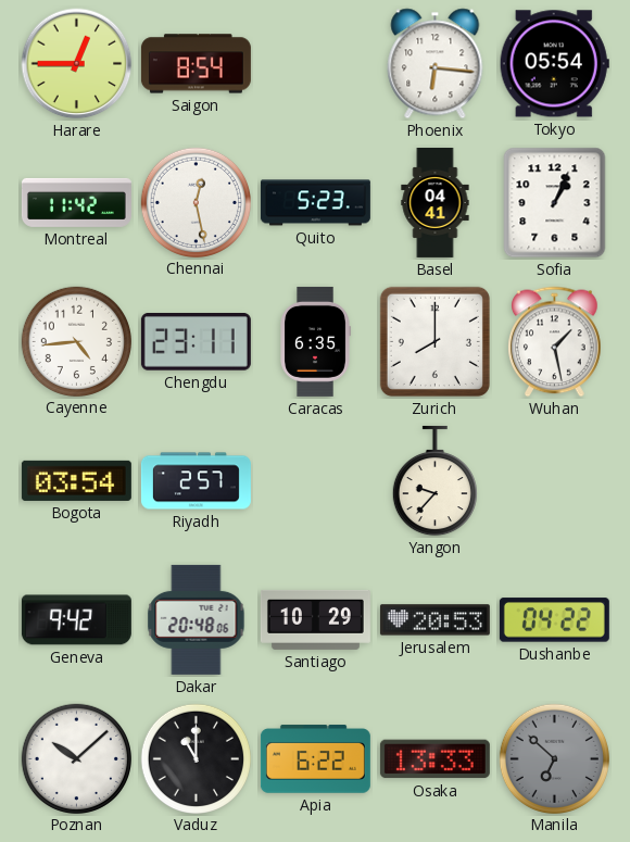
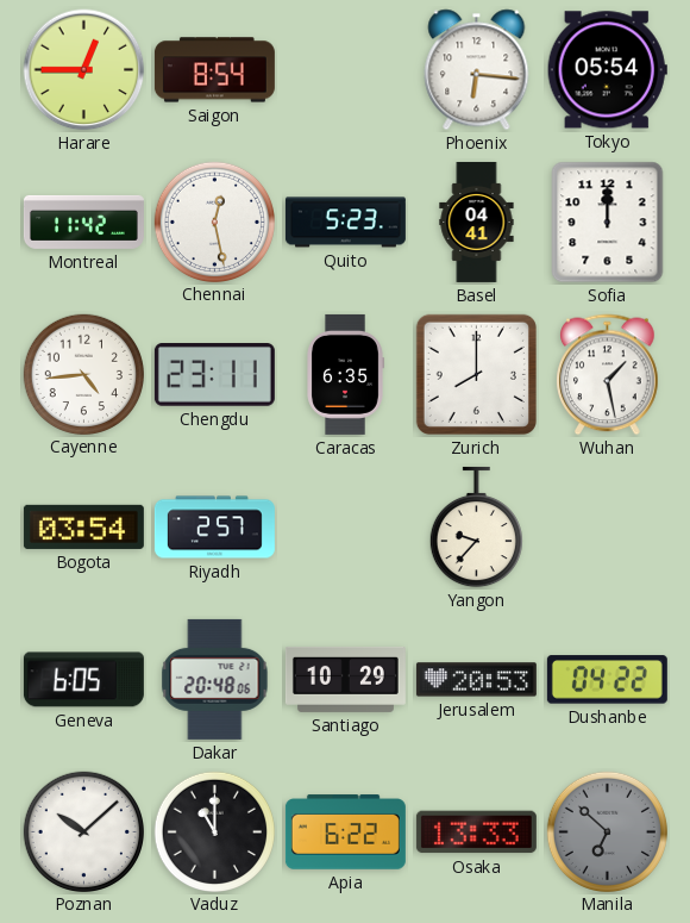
Sofia: 1:04 -> 12:00
Geneva: 9:42 -> 6:05
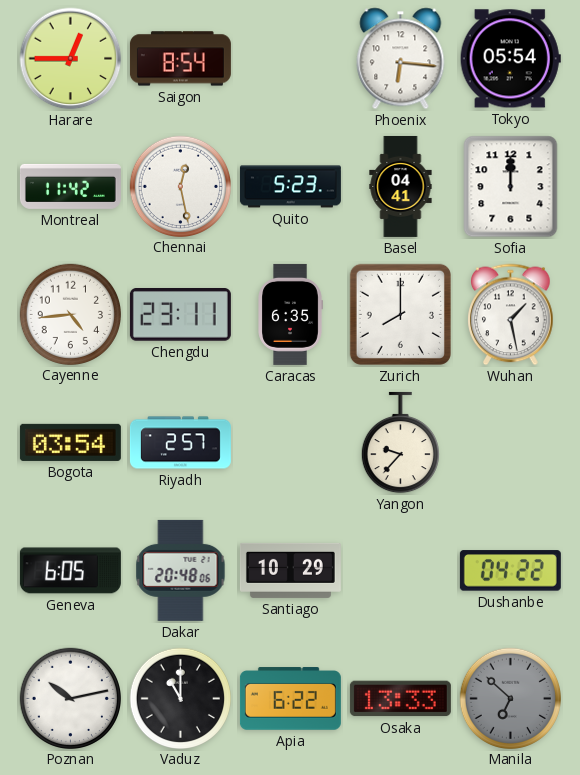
Jerusalem: 20:53 -> none
Poznan: 10:08 -> 10:13
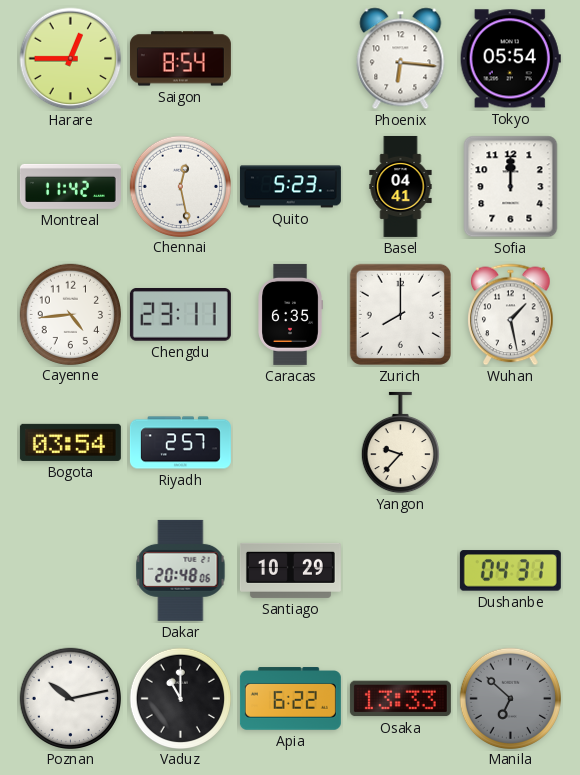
Geneva: 6:05 -> none
Dushanbe: 04:22 -> 04:31
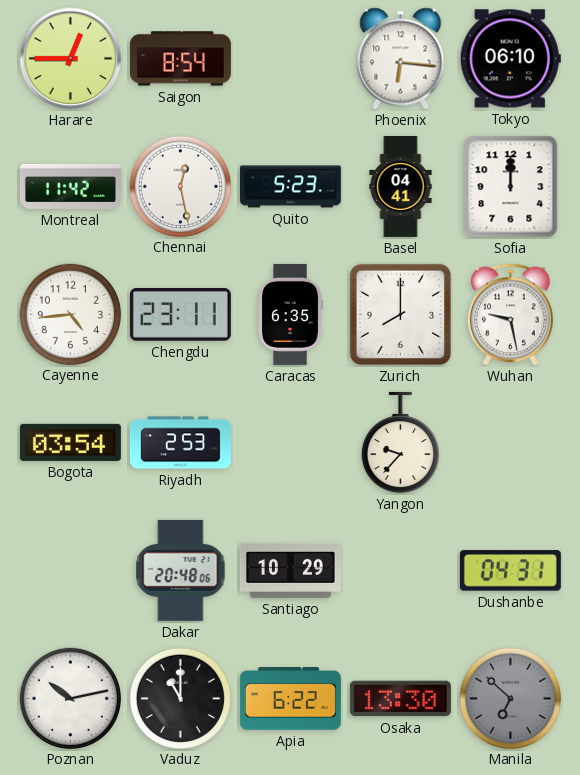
Tokyo: 05:54 -> 06:10
Wuhan: 1:28 -> 9:28
Riyadh: 2:57 -> 2:53
Osaka: 13:33 -> 13:30
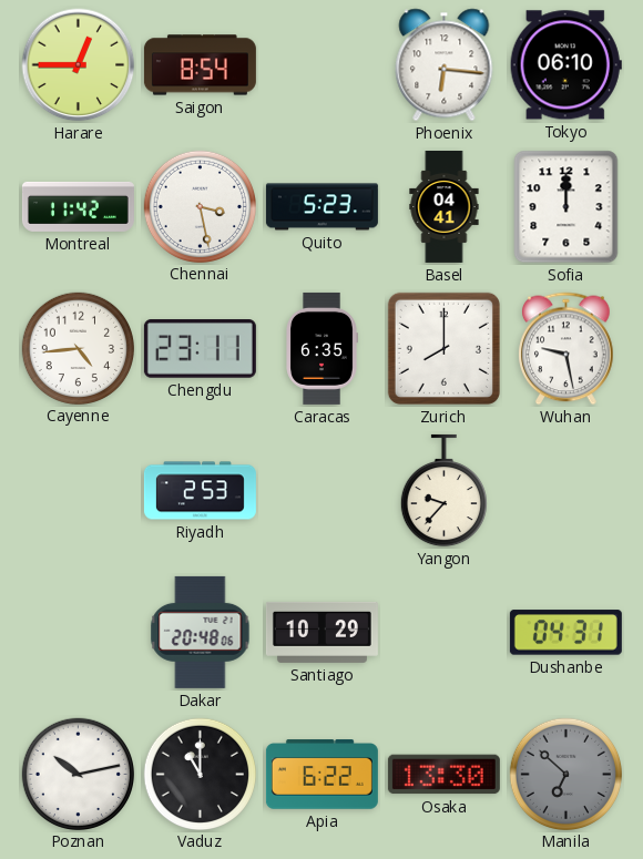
Chennai: 12:28 -> 3:28
Bogota: 03:54 -> none
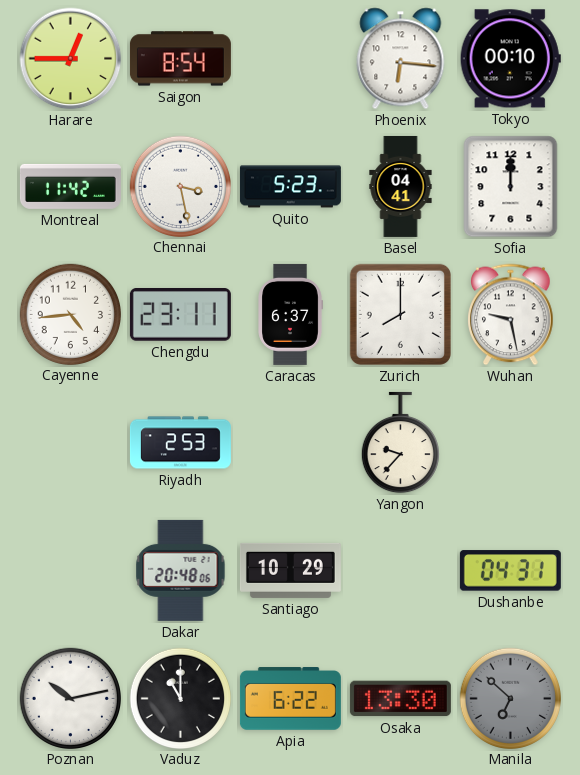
Tokyo: 06:10 -> 00:10
Caracas: 6:35 -> 6:37
